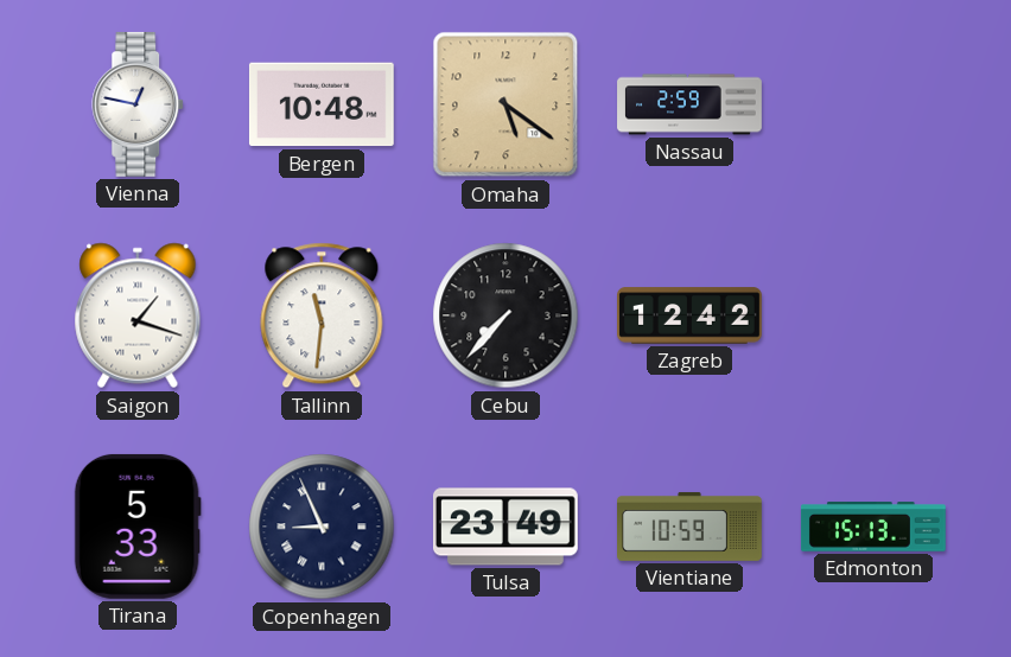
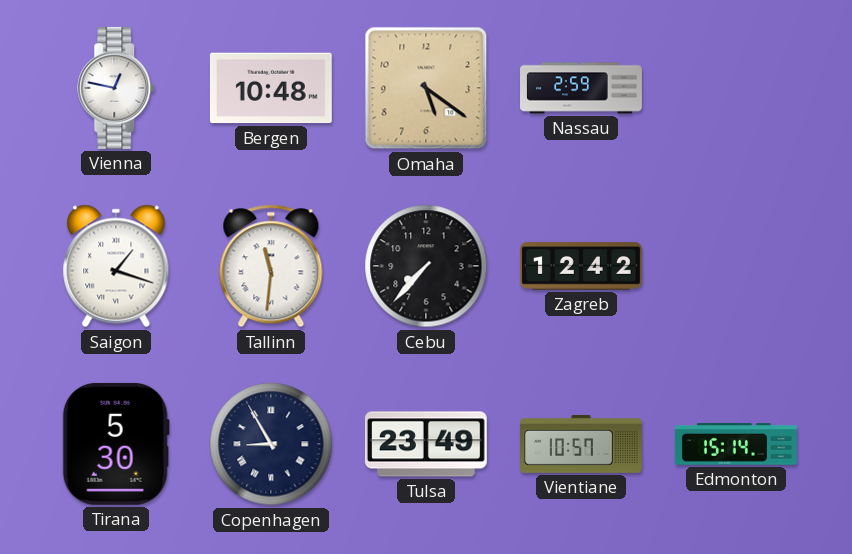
Tirana: 5:33 -> 5:30
Copenhagen: 8:56 -> 8:55
Vientiane: 10:59 -> 10:57
Edmonton: 15:13 -> 15:14
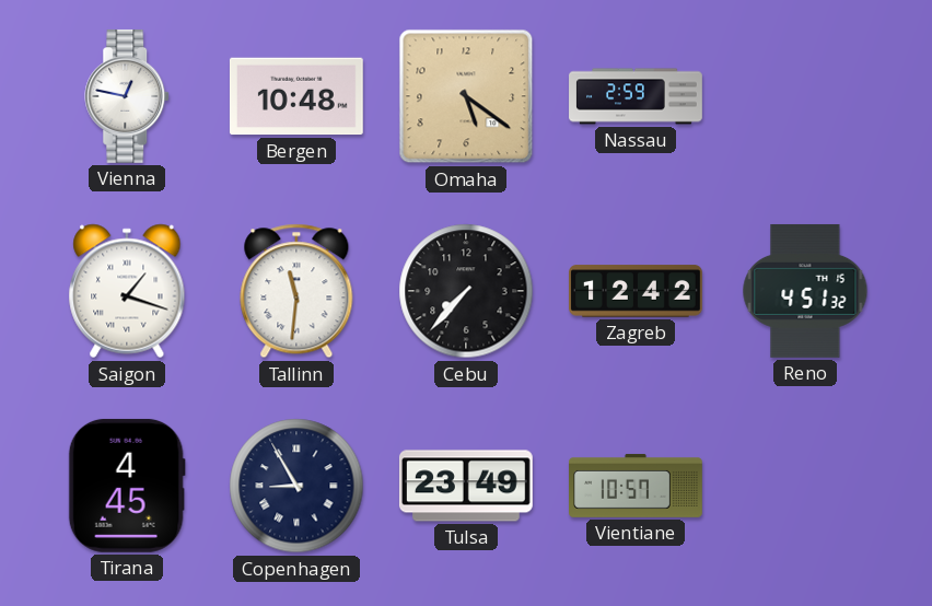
Reno: none -> 4:51
Tirana: 5:30 -> 4:45
Edmonton: 15:14 -> none
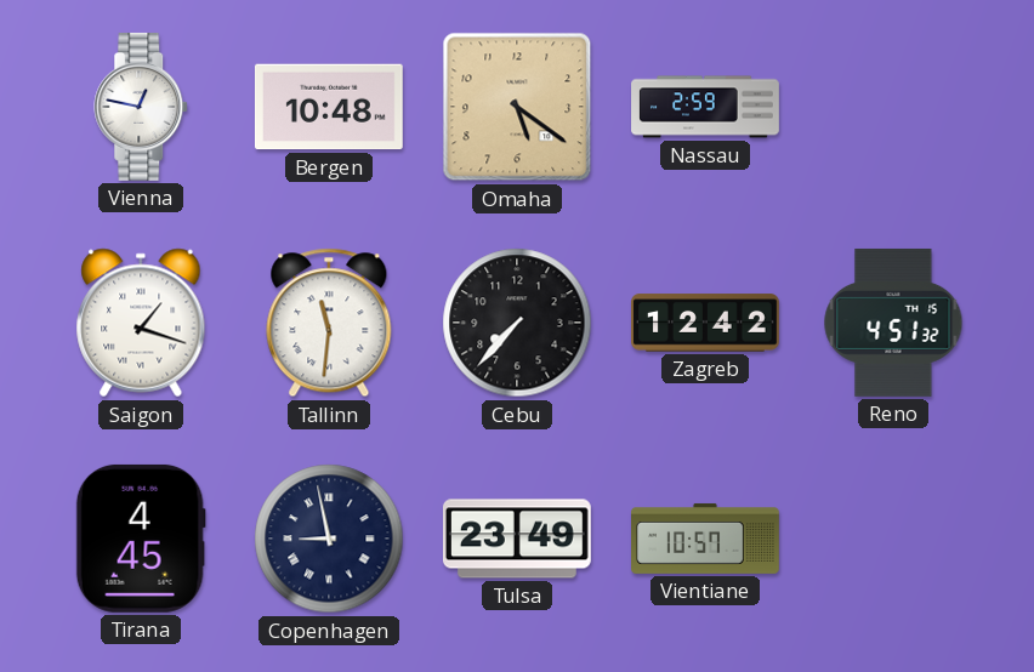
Copenhagen: 8:55 -> 8:58
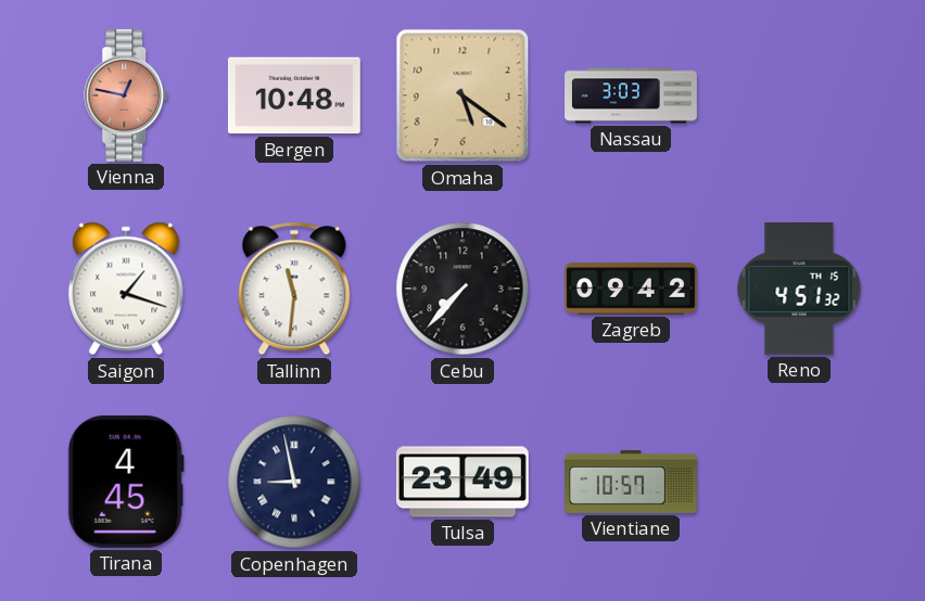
Vienna dial: white -> salmon
Nassau: 2:59 -> 3:03
Zagreb: 12:42 -> 09:42
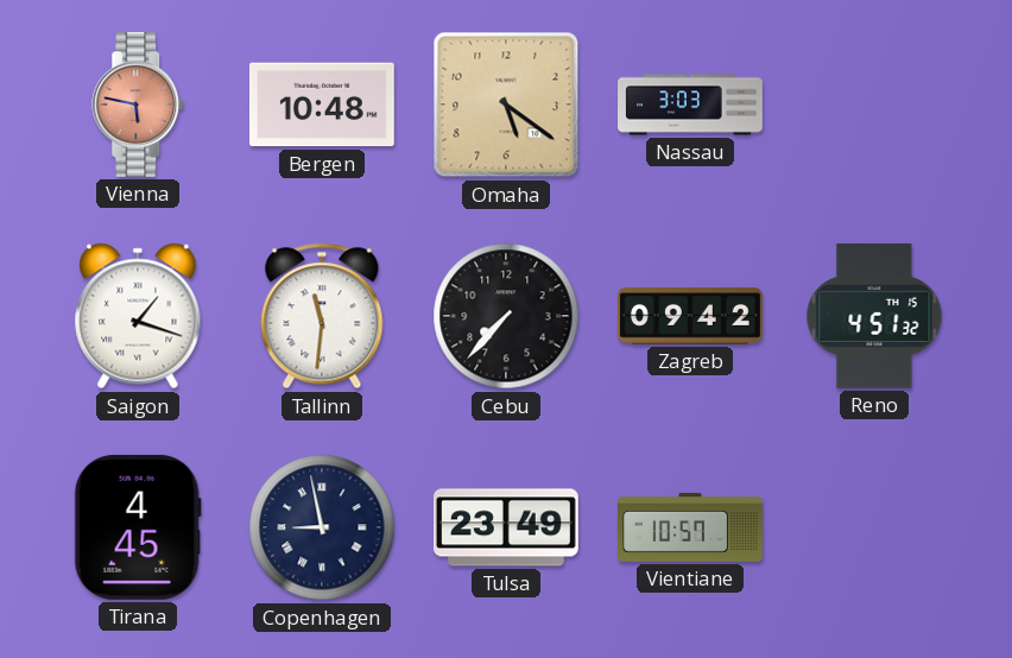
Vienna: 12:47 -> 5:47
